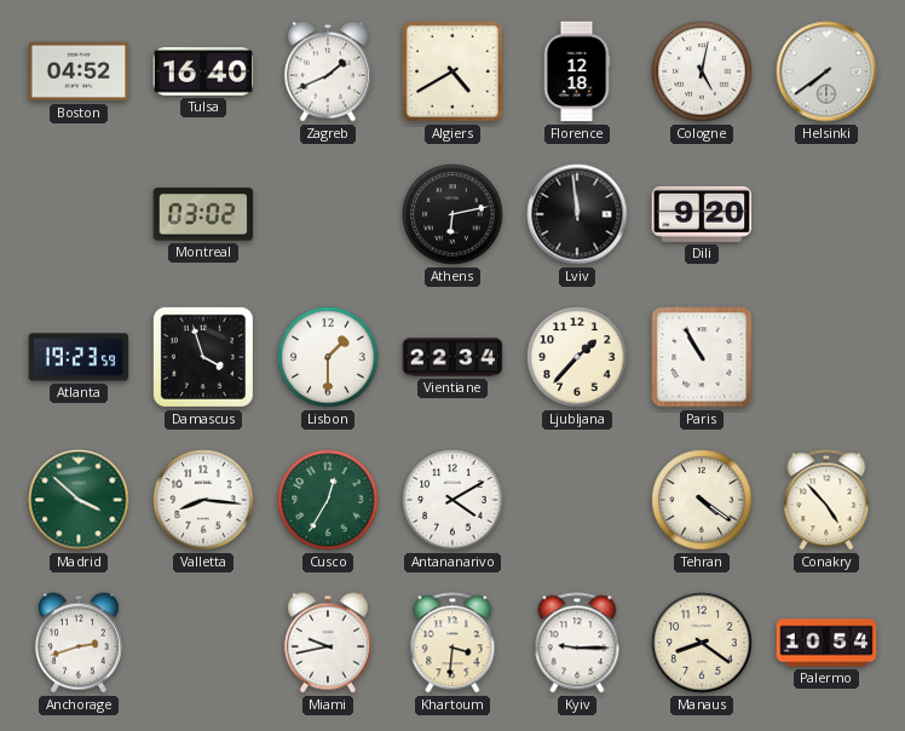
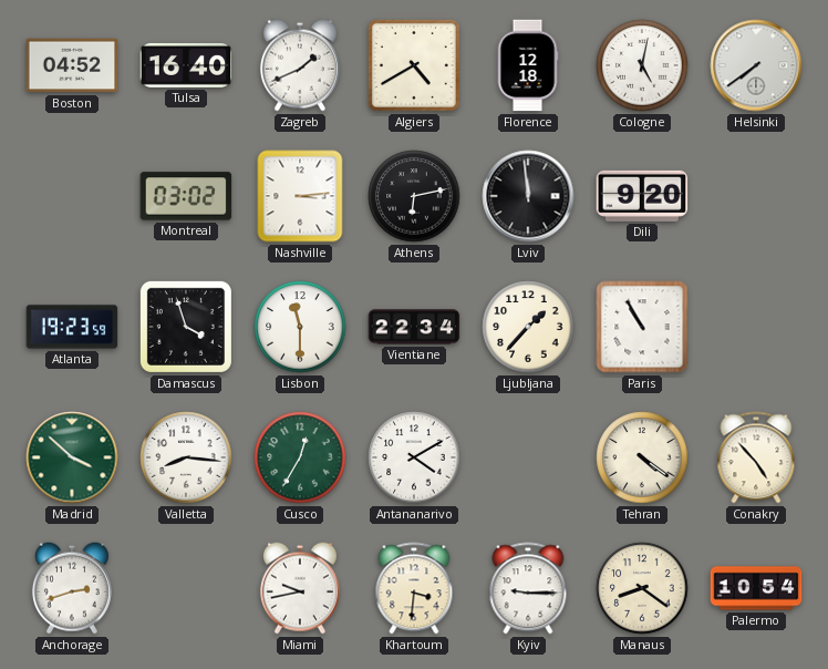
Nashville: none -> 3:14
Lisbon: 1:30 -> 11:30
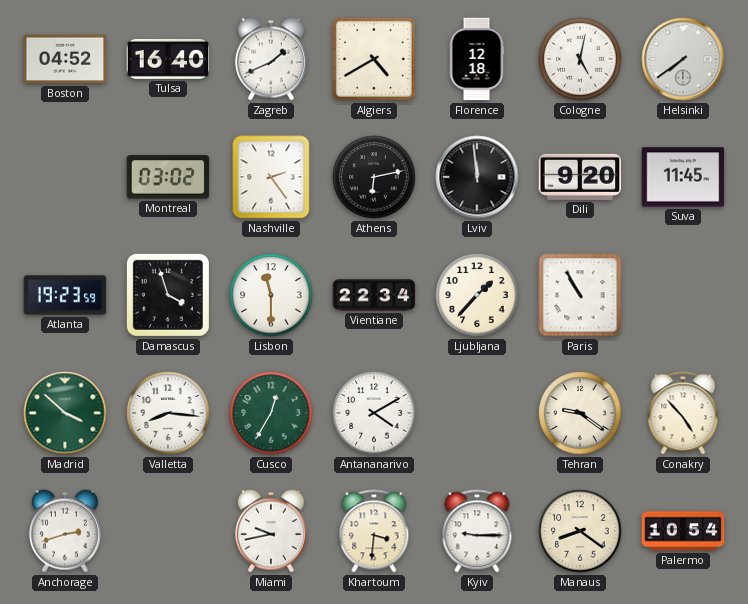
Nashville: 3:14 -> 2:24
Suva: none -> 11:45
Tehran: 4:21 -> 9:21
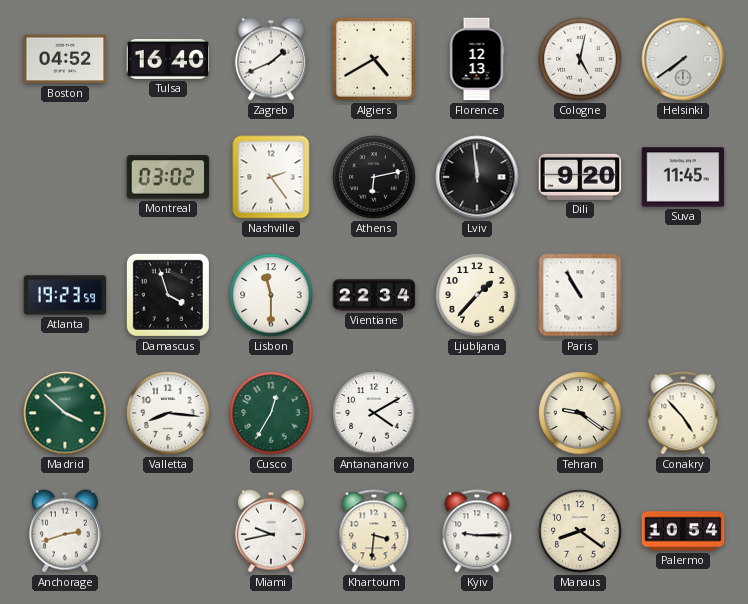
Florence: 12:18 -> 12:13
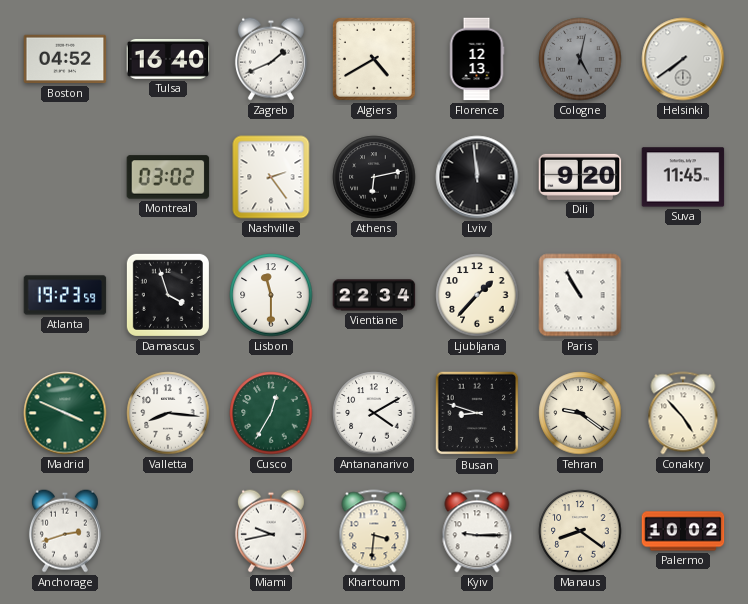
Cologne dial: white -> grey
Madrid: 3:52 -> 3:49
Busan: none -> 8:48
Palermo: 10:54 -> 10:02
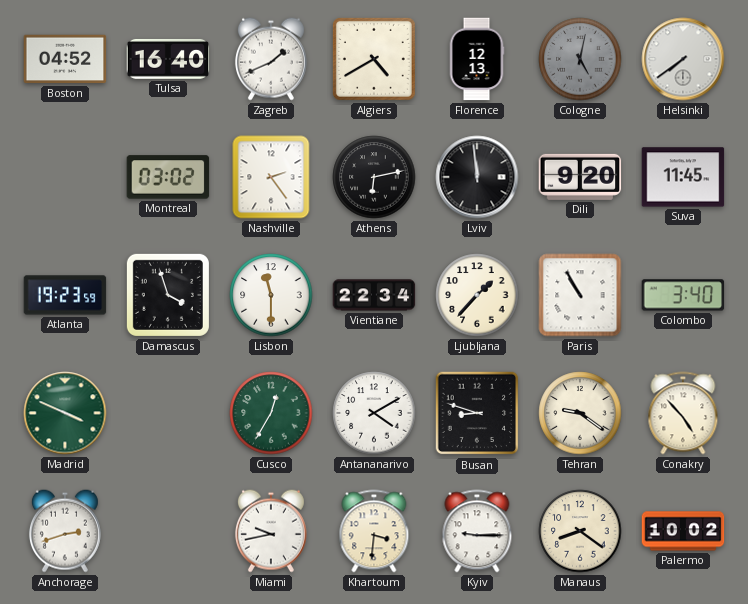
Colombo: none -> 3:40
Valletta: 8:16 -> none
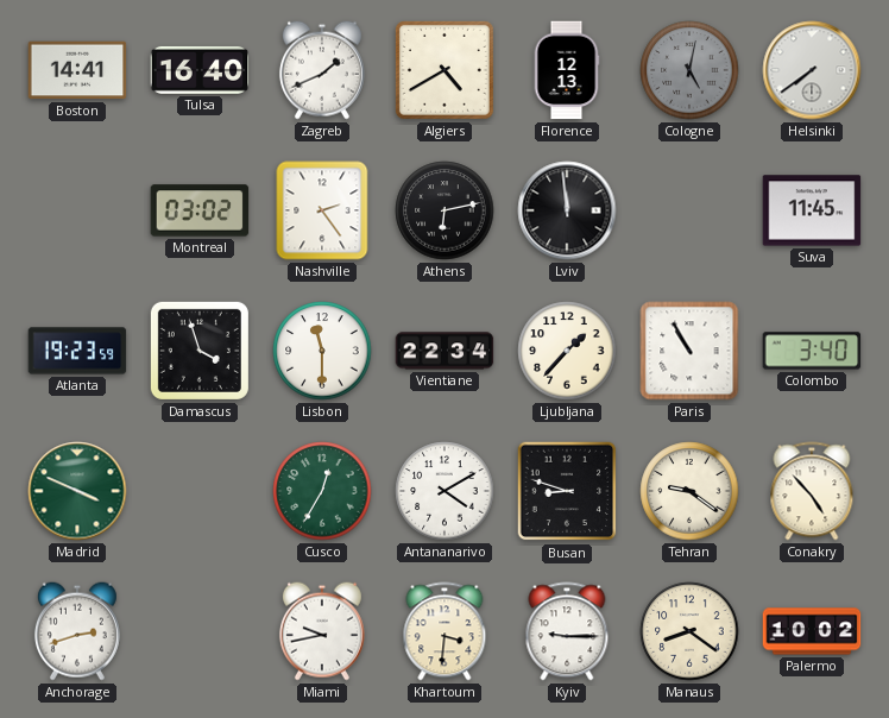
Boston: 04:52 -> 14:41
Dili: 9:20 -> none
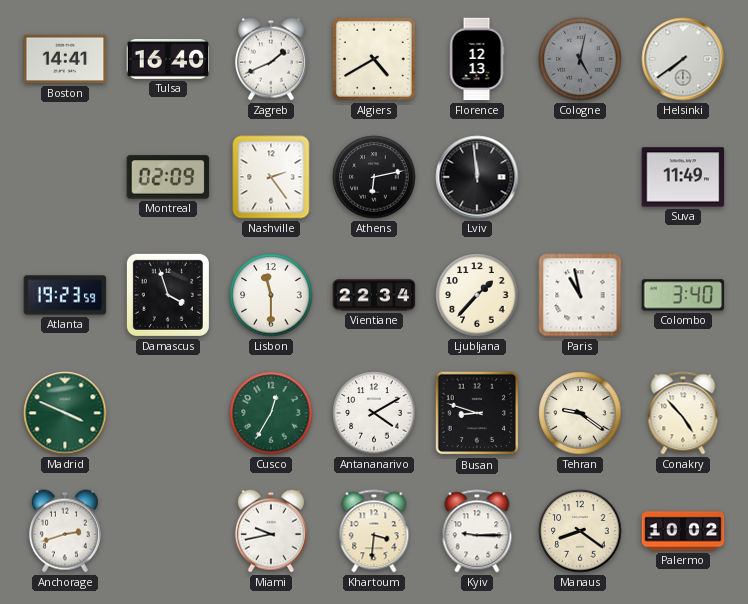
Montreal: 03:02 -> 02:09
Suva: 11:45 -> 11:49
Paris: 10:55 -> 10:58
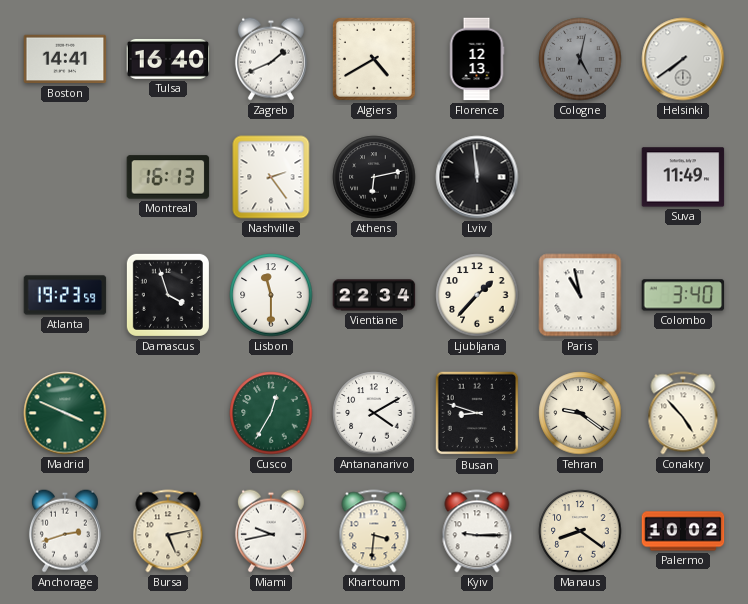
Montreal: 02:09 -> 16:13
Bursa: none -> 5:13
